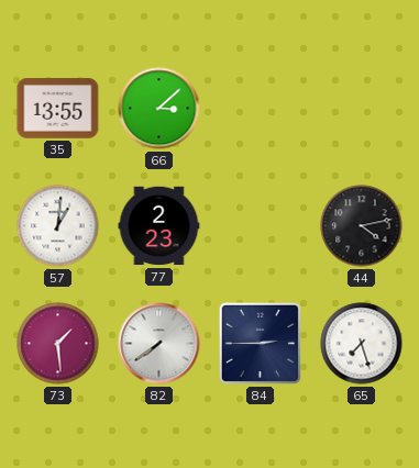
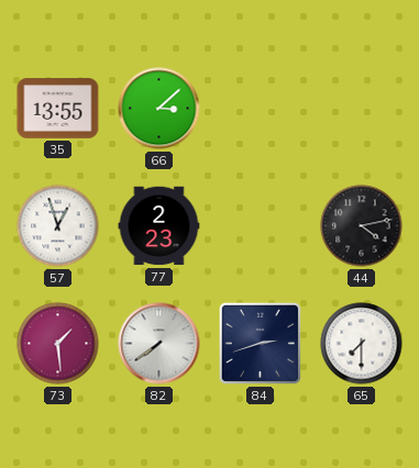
57: 1:01 -> 12:57
84: 2:45 -> 2:42
65: 7:27 -> 7:30
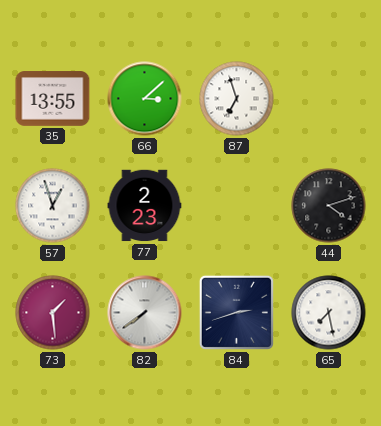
87: none -> 6:57
44: 4:13 -> 4:12
65: 7:30 -> 7:28
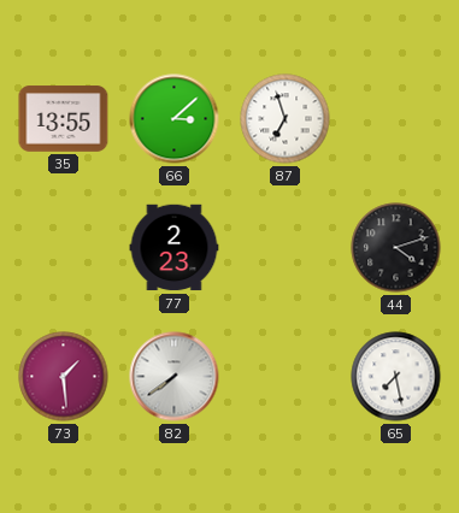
57: 12:57 -> none
84: 2:42 -> none
